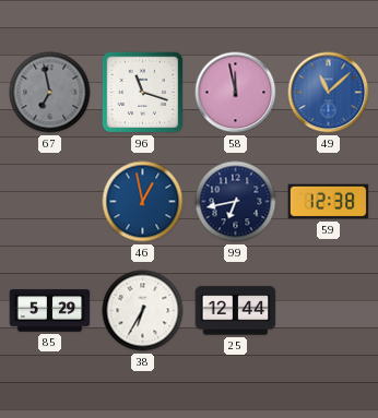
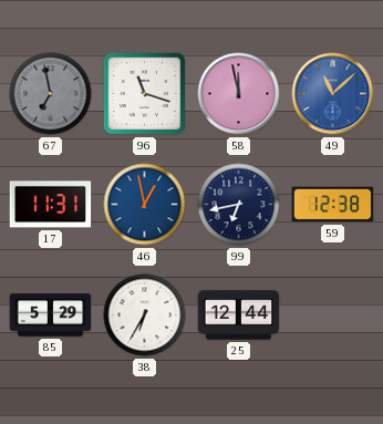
17: none -> 11:31
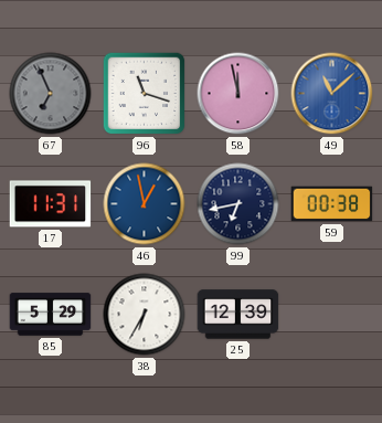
67: 6:58 -> 6:56
59: 12:38 -> 00:38
25: 12:44 -> 12:39
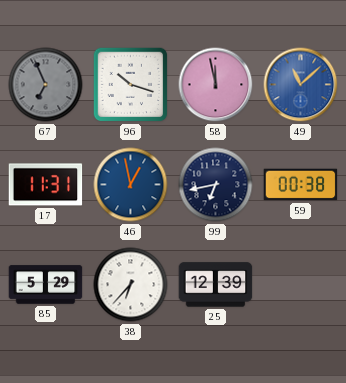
96: 11:18 -> 10:18
38: 6:35 -> 6:37
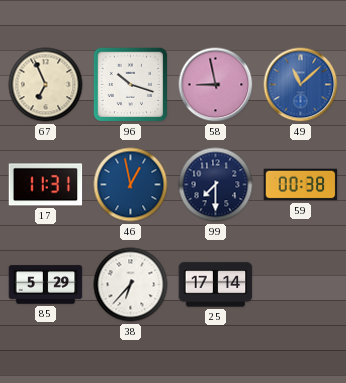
67 dial: grey -> cream
58: 11:58 -> 8:58
99: 6:43 -> 7:30
25: 12:39 -> 17:14
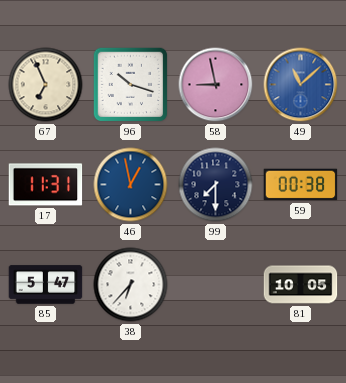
85: 5:29 -> 5:47
25: 17:14 -> none
81: none -> 10:05
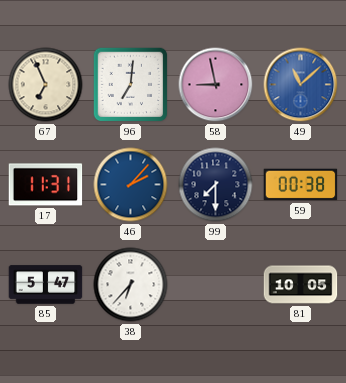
96: 10:18 -> 7:01
46: 12:58 -> 2:07
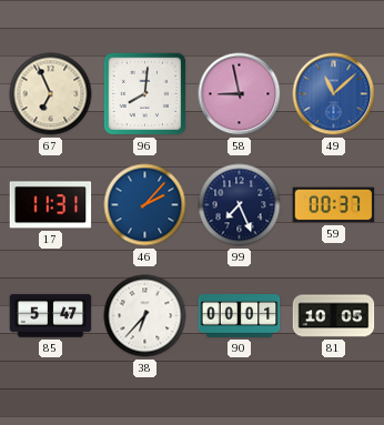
96: 7:01 -> 8:01
99: 7:30 -> 7:26
59: 00:38 -> 00:37
90: none -> 00:01
